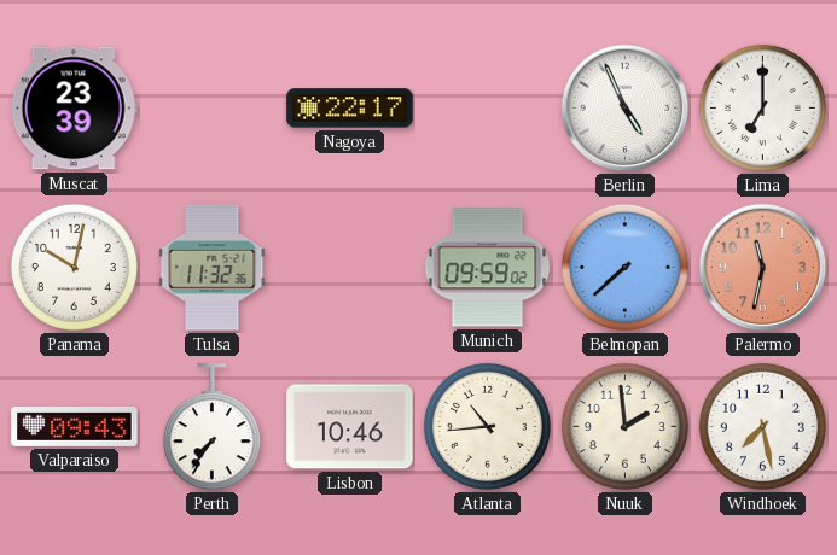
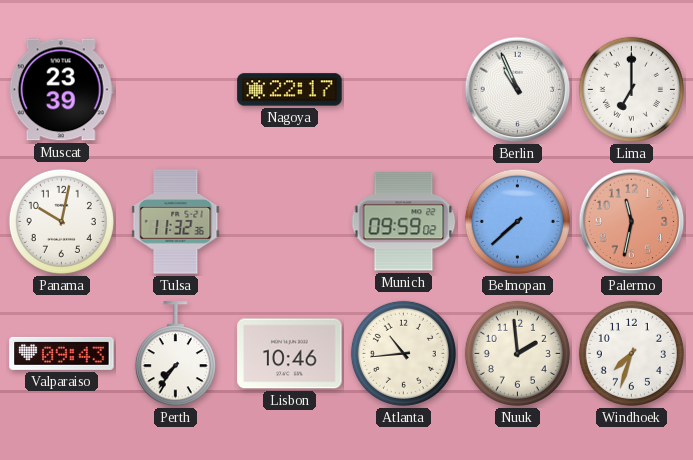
Berlin: 4:56 -> 10:56
Windhoek: 7:28 -> 7:33
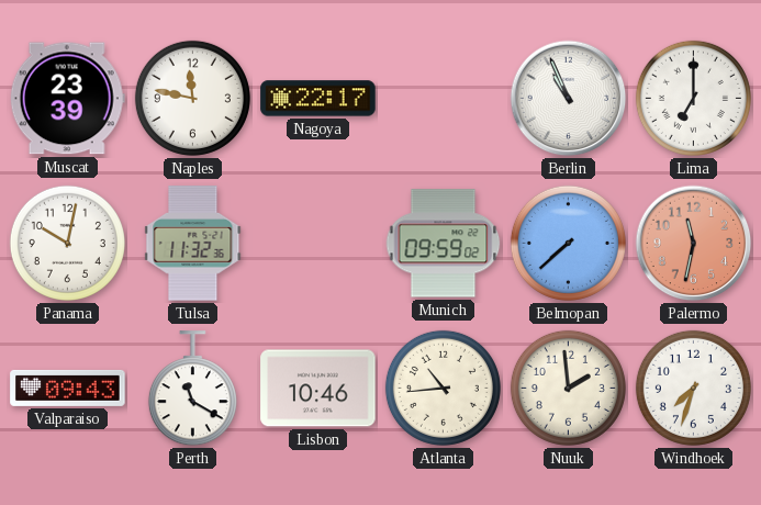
Naples: none -> 11:47
Perth: 7:36 -> 11:20
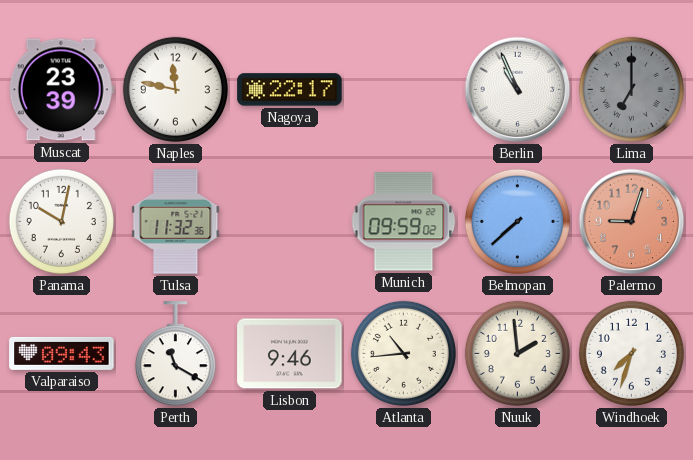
Lima dial: white -> grey
Palermo: 11:32 -> 9:03
Lisbon: 10:46 -> 9:46
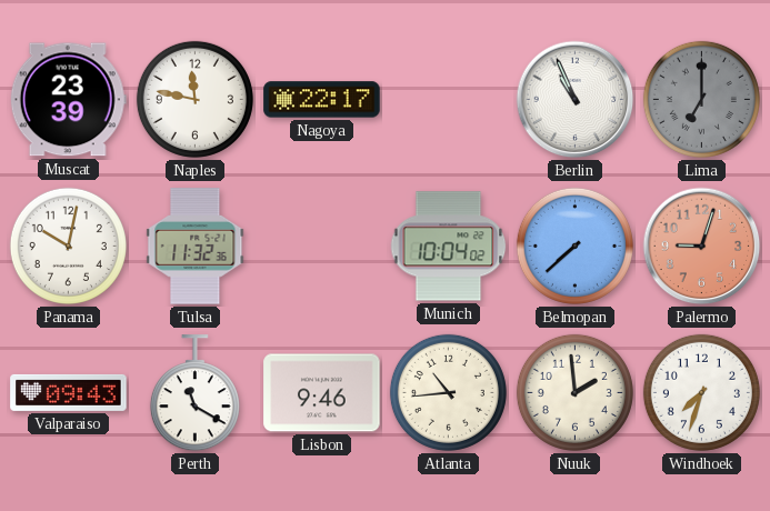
Munich: 09:59 -> 10:04
